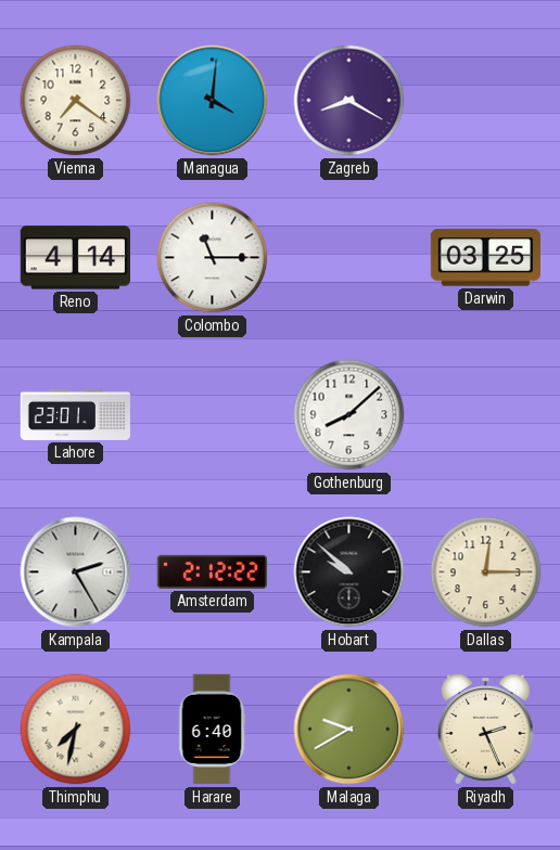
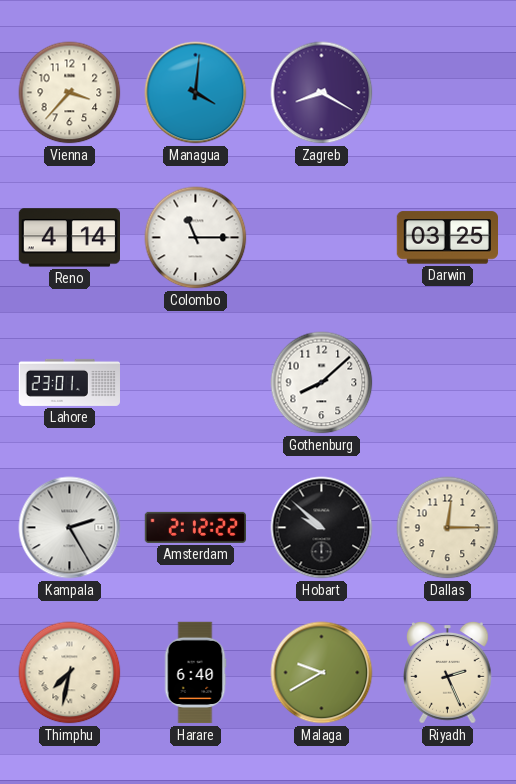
Vienna: 7:21 -> 3:37
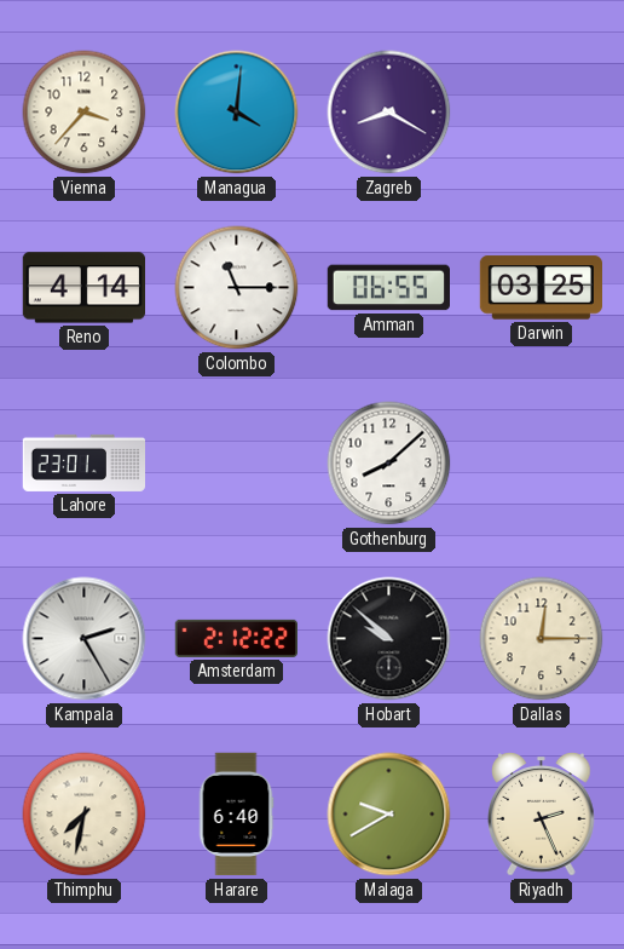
Amman: none -> 06:55
